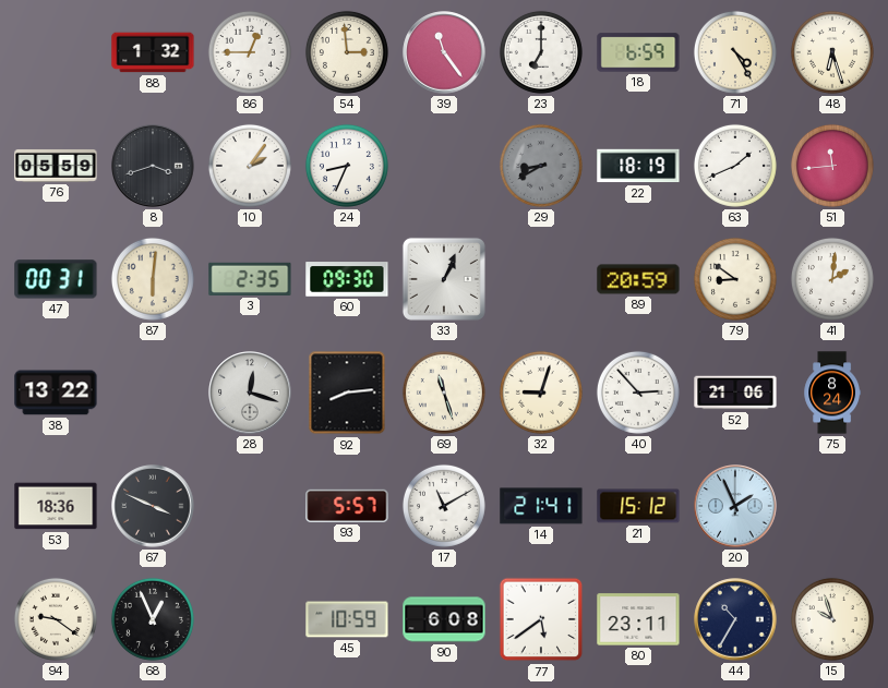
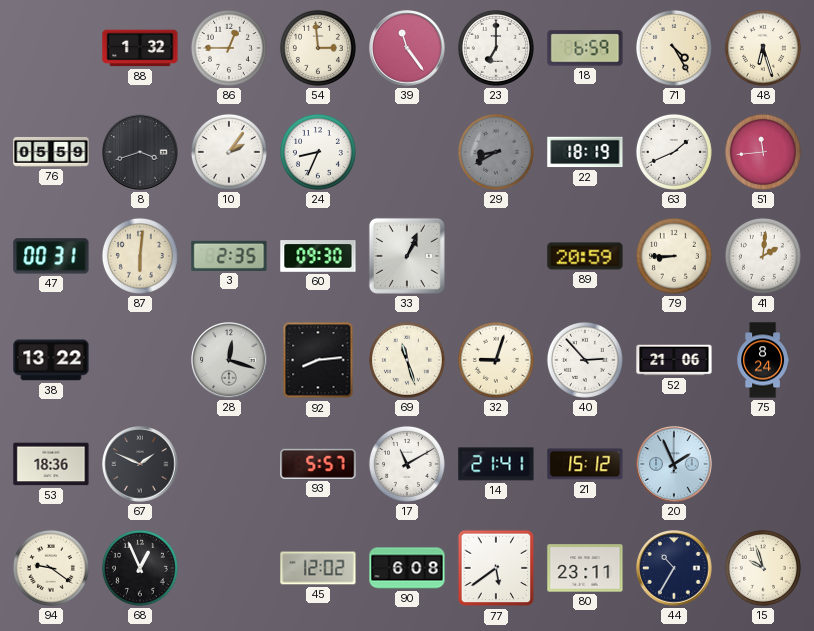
79: 8:51 -> 8:45
67: 3:49 -> 1:49
45: 10:59 -> 12:02
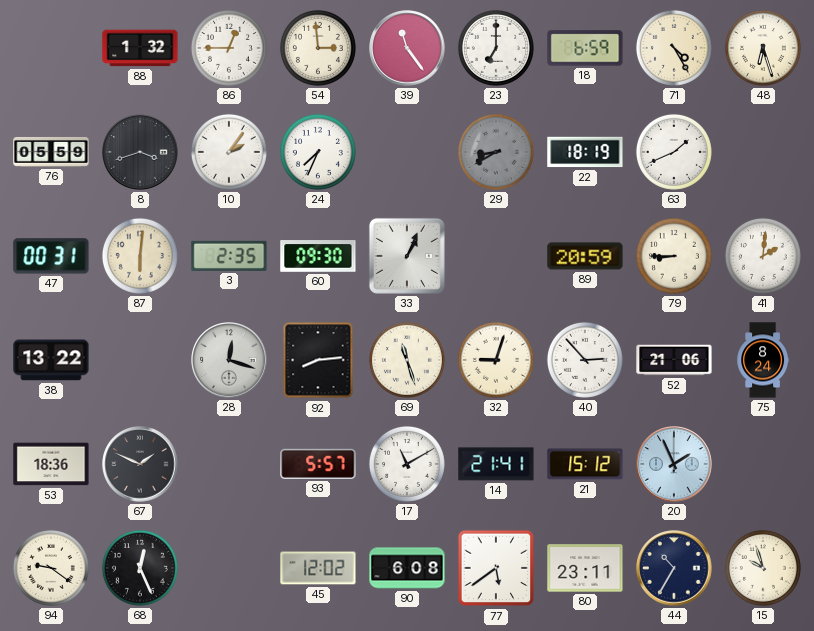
24: 8:34 -> 7:34
51: 11:44 -> none
68: 12:56 -> 12:26
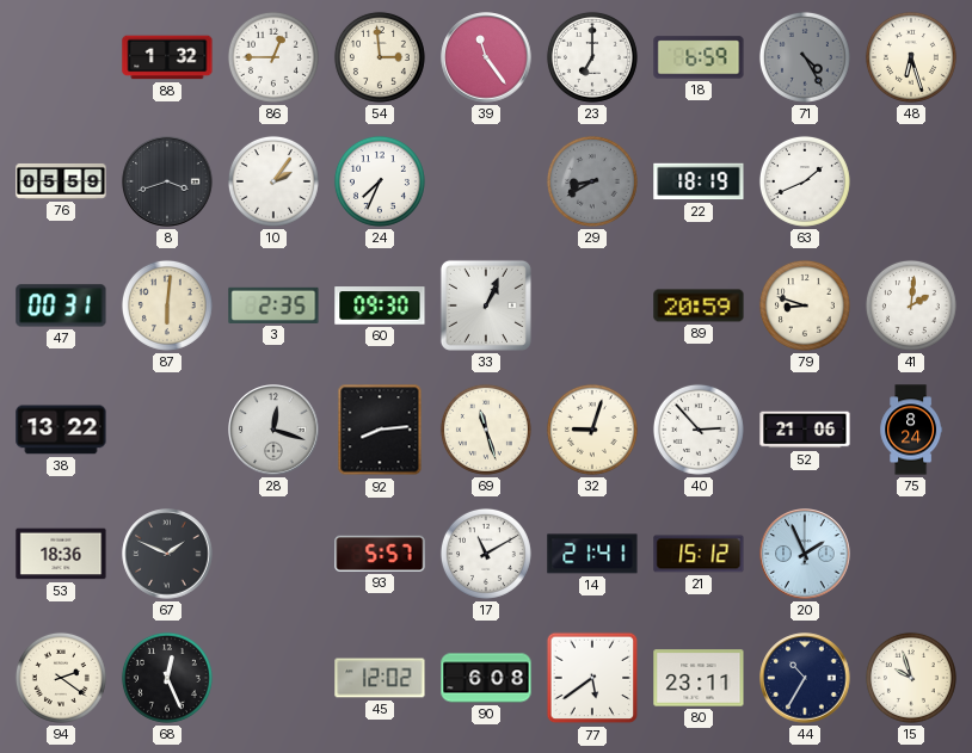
71 dial: cream -> grey
79: 8:45 -> 8:48
94: 9:21 -> 2:21
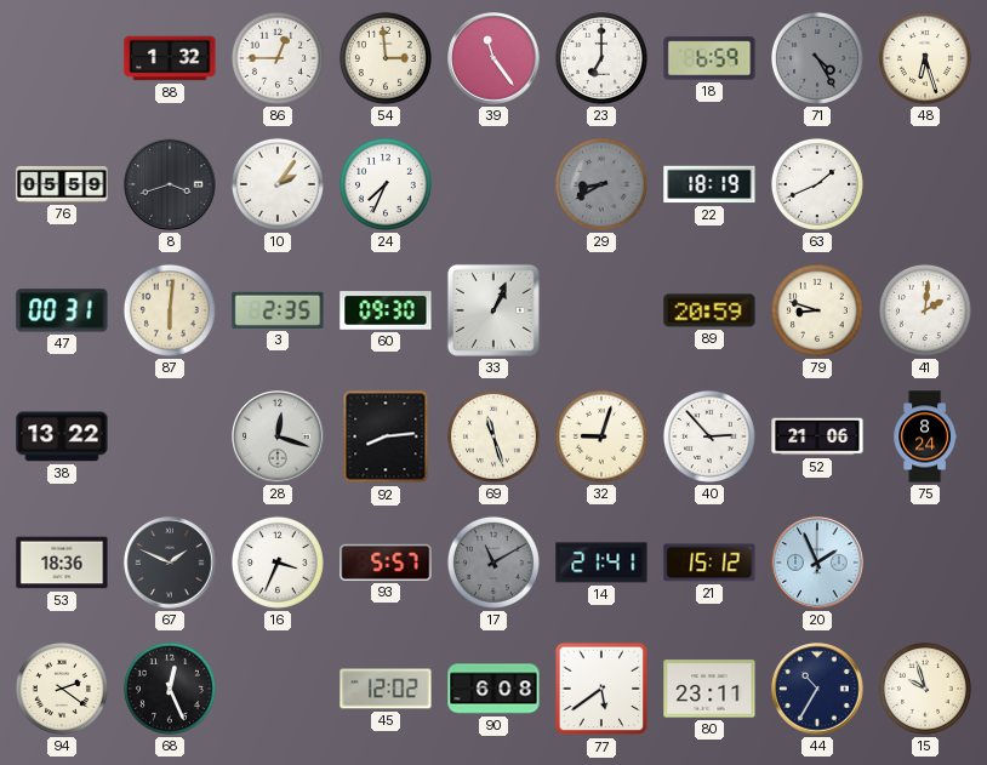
16: none -> 3:34
17 dial: white -> grey
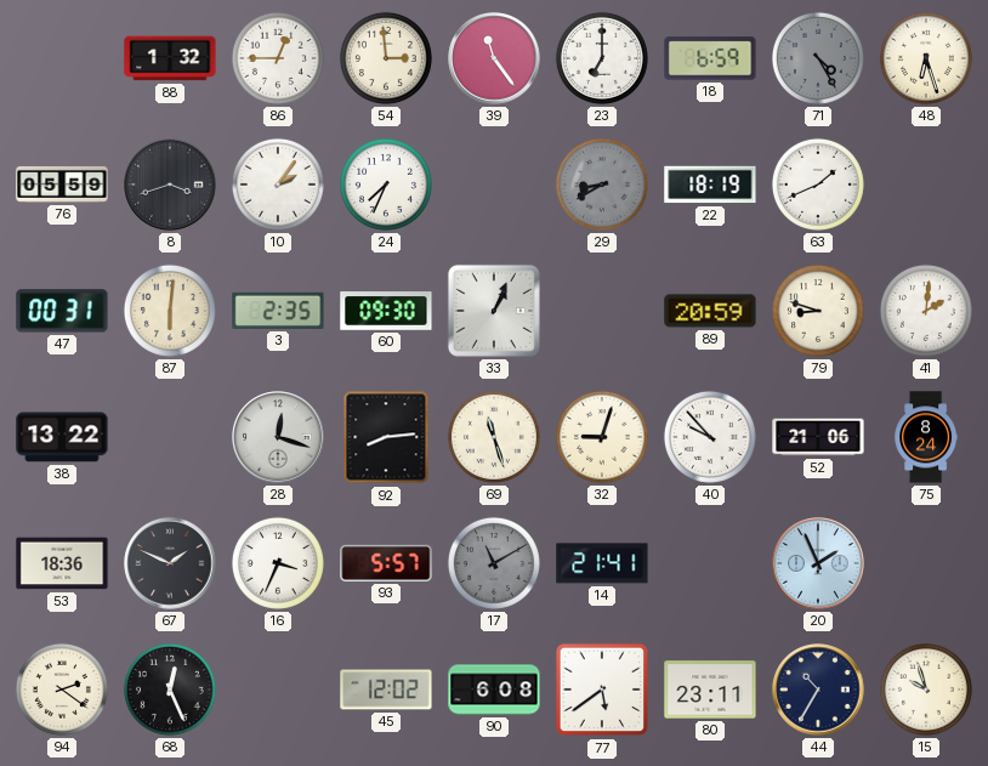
40: 2:53 -> 9:53
21: 15:12 -> none
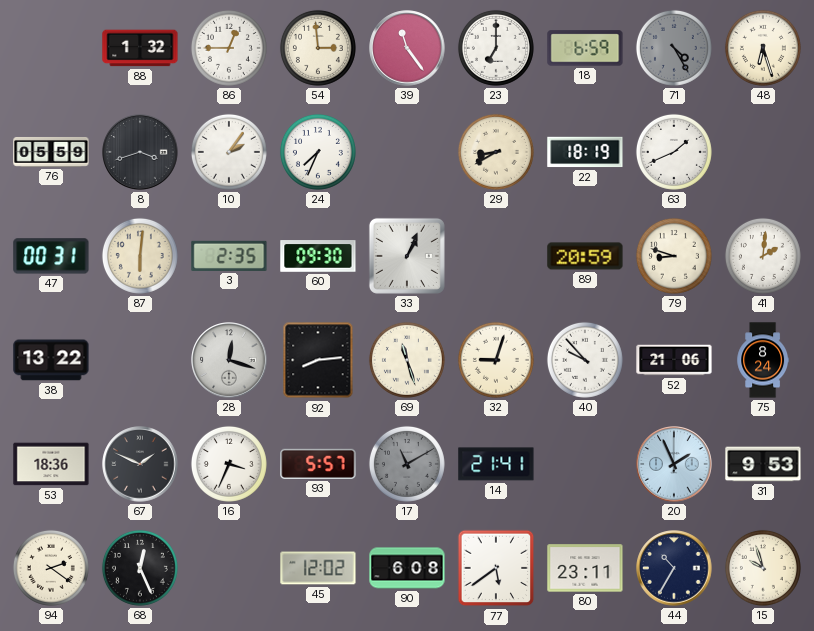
29 dial: grey -> cream
31: none -> 9:53
